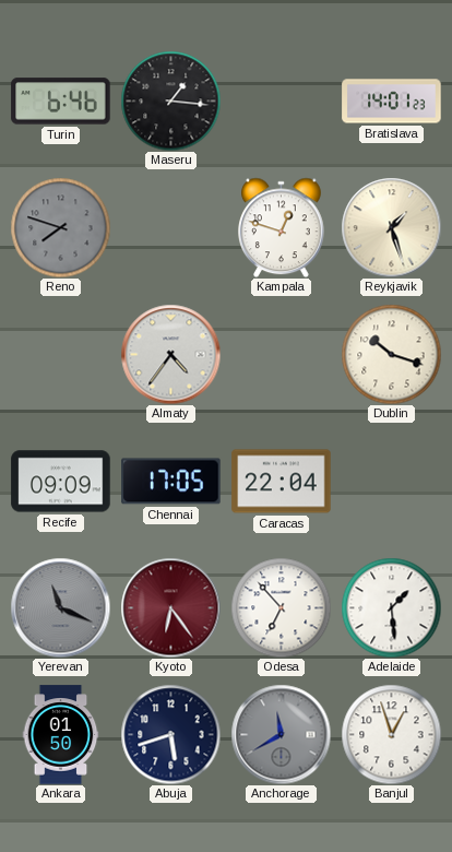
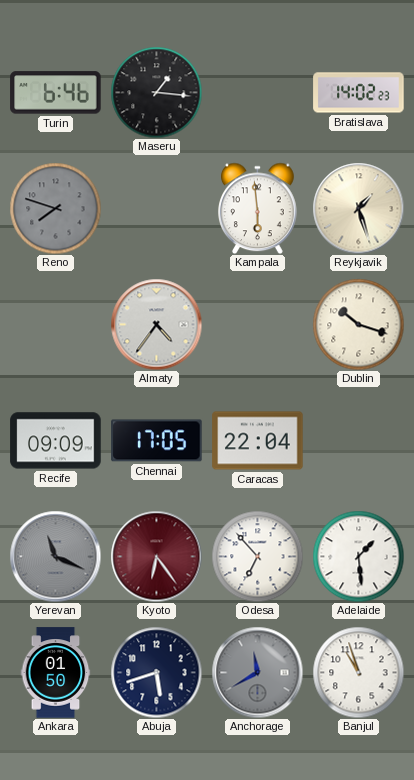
Bratislava: 14:01 -> 14:02
Kampala: 12:48 -> 5:59
Banjul: 12:57 -> 10:57
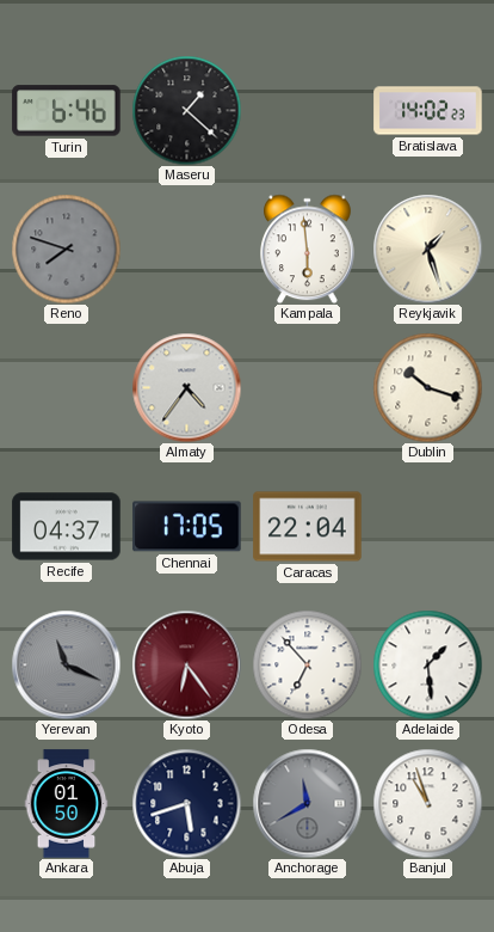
Maseru: 1:16 -> 1:22
Recife: 09:09 -> 04:37
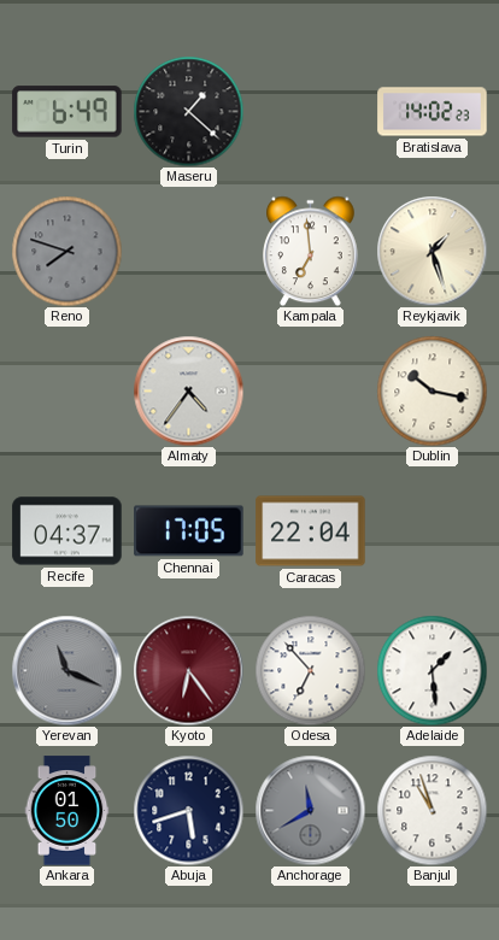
Turin: 6:46 -> 6:49
Kampala: 5:59 -> 6:59
Dublin: 10:18 -> 10:17
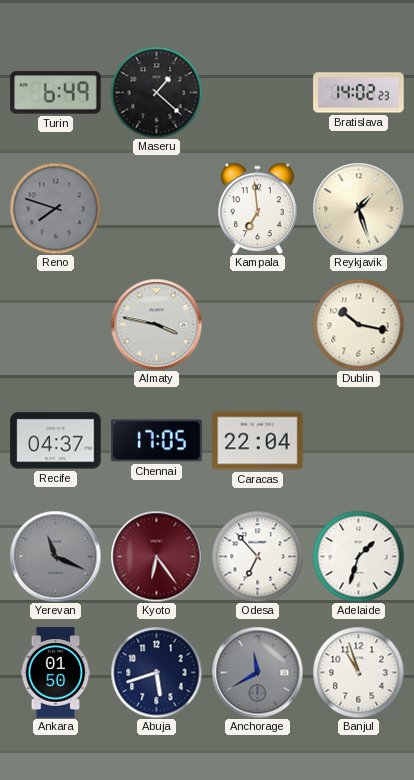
Almaty: 4:36 -> 3:47
Adelaide: 1:29 -> 1:33
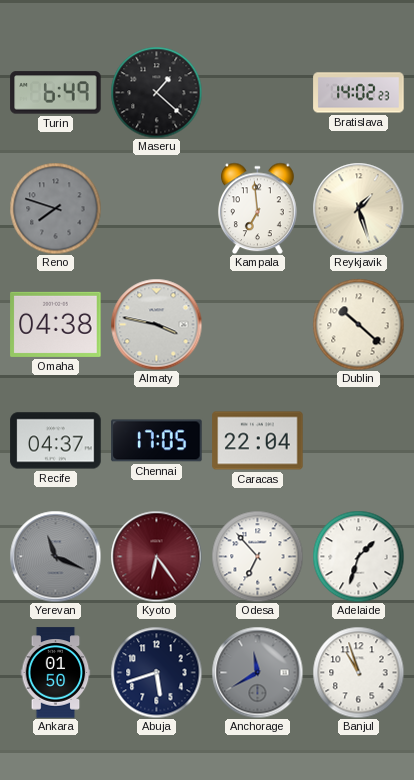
Omaha: none -> 04:38
Dublin: 10:17 -> 10:22
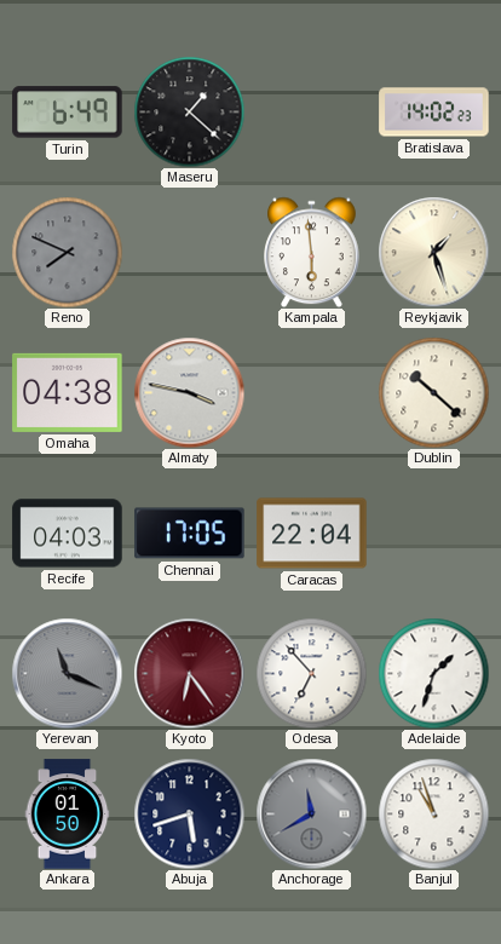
Reno: 7:48 -> 7:49
Kampala: 6:59 -> 5:59
Recife: 04:37 -> 04:03
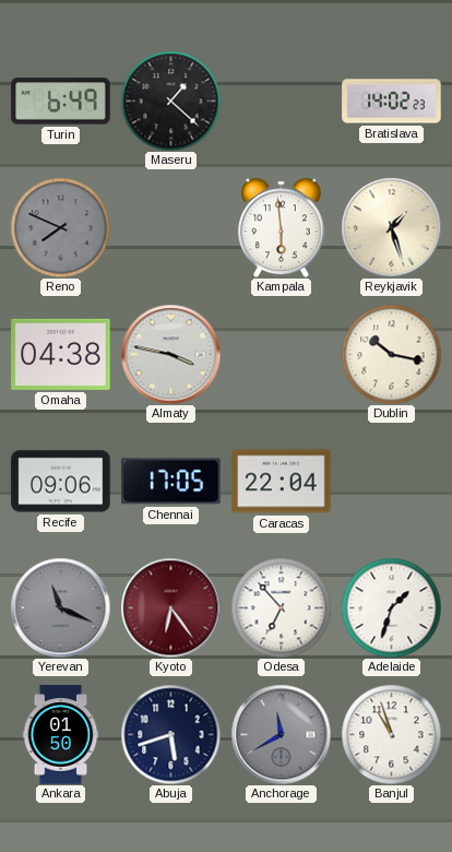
Dublin: 10:22 -> 10:17
Recife: 04:03 -> 09:06
